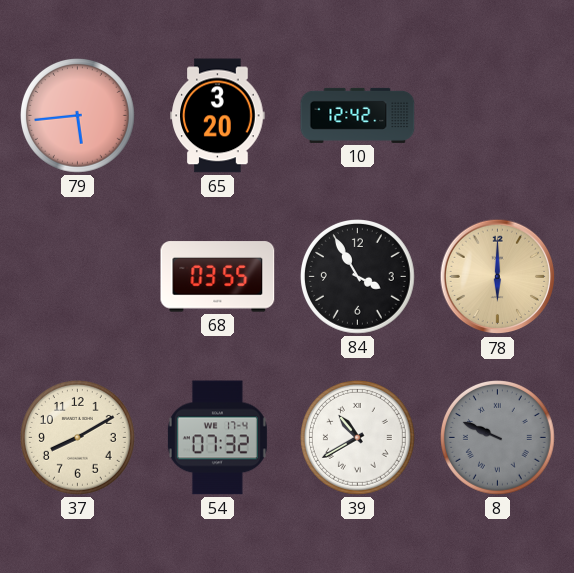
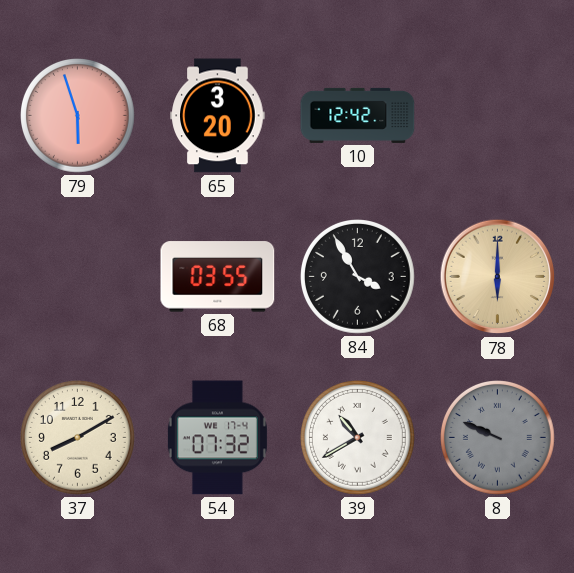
79: 5:44 -> 5:57
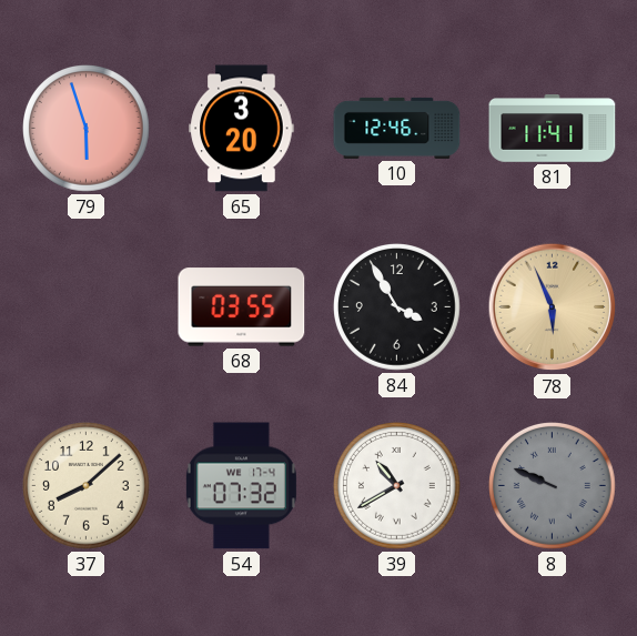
10: 12:42 -> 12:46
81: none -> 11:41
78: 6:00 -> 5:56
37: 8:10 -> 8:08
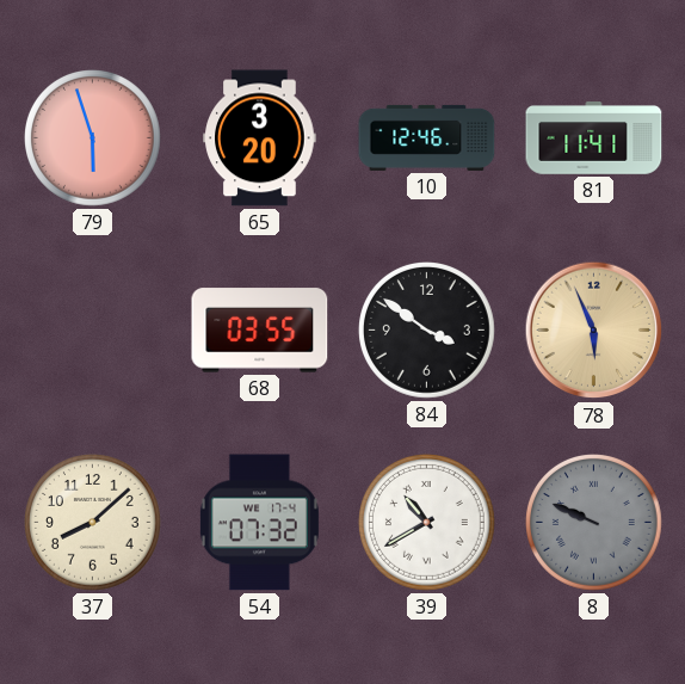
84: 3:55 -> 3:51
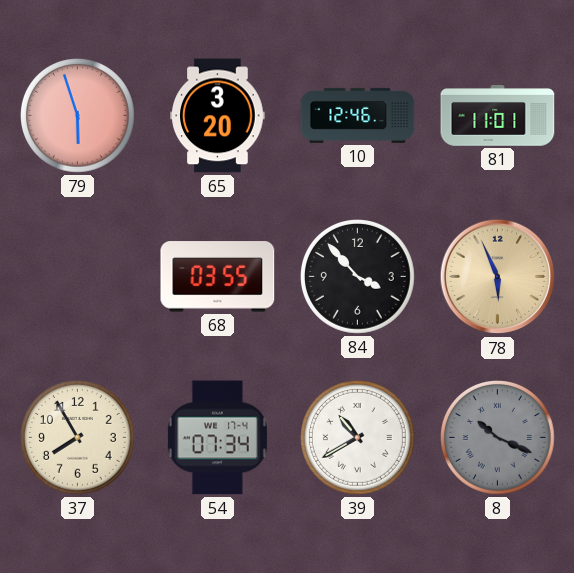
81: 11:41 -> 11:01
84: 3:51 -> 3:53
37: 8:08 -> 7:55
54: 07:32 -> 07:34
8: 9:49 -> 10:19
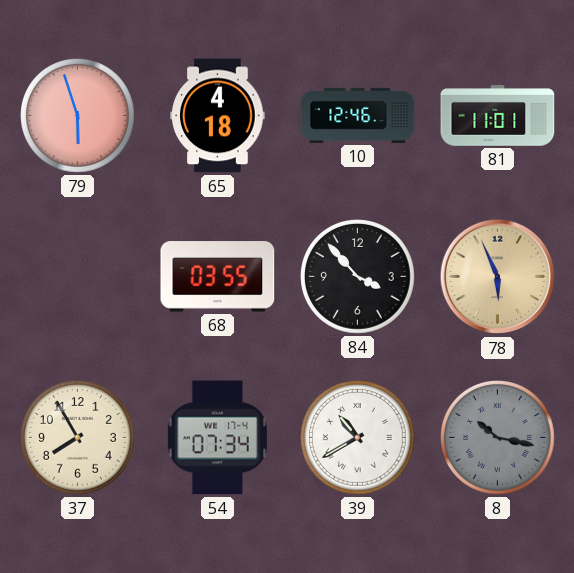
65: 3:20 -> 4:18
8: 10:19 -> 10:17
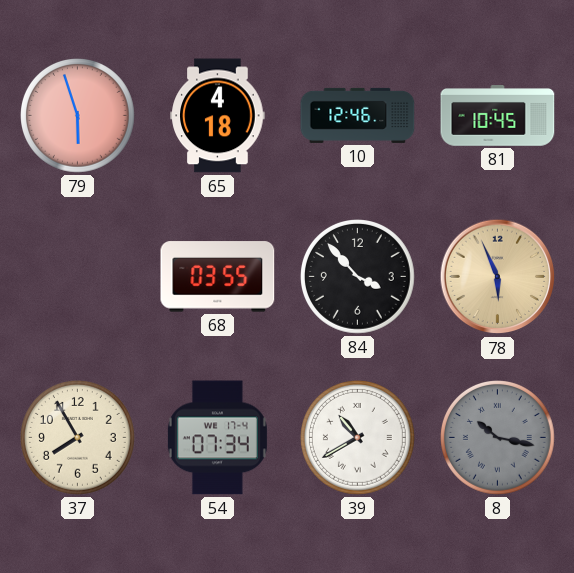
81: 11:01 -> 10:45
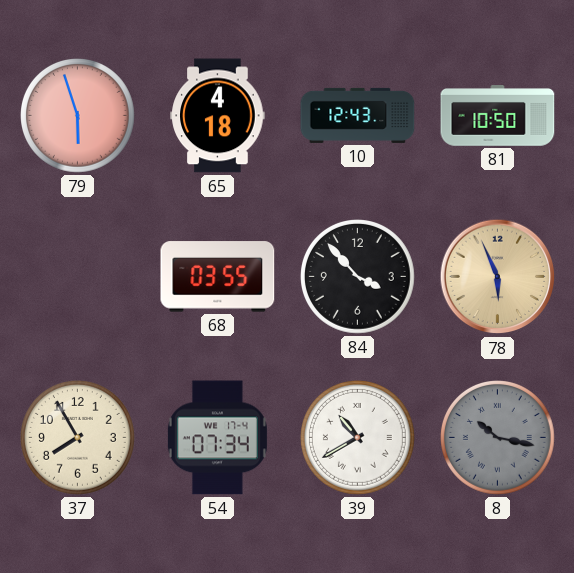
10: 12:46 -> 12:43
81: 10:45 -> 10:50
